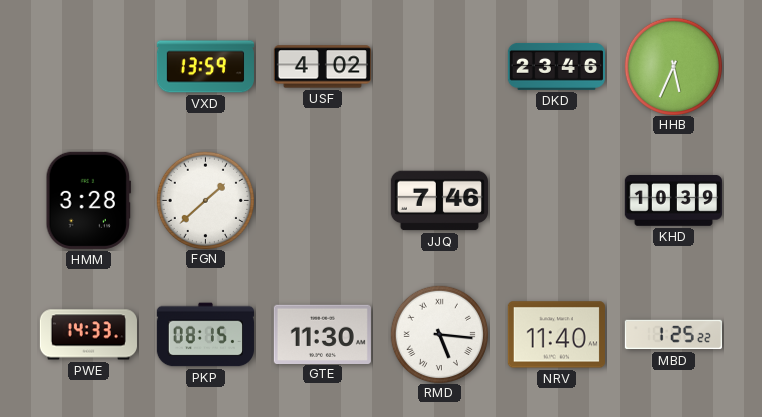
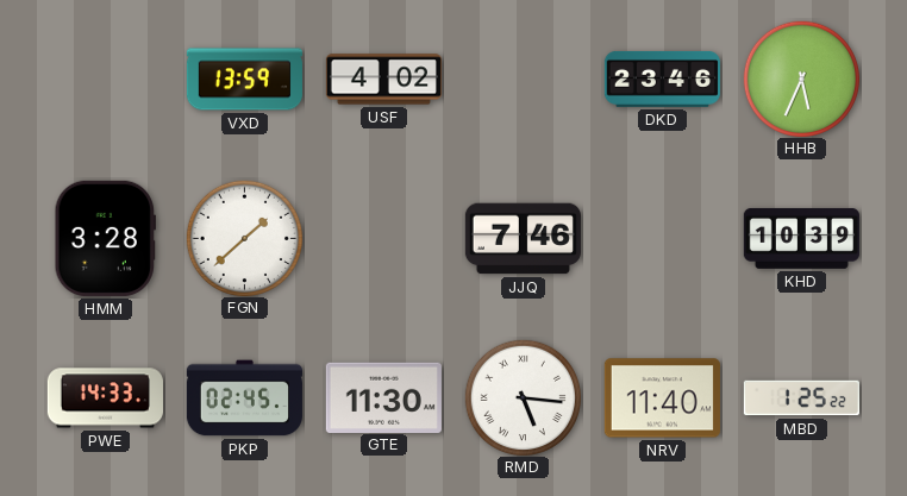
PKP: 08:15 -> 02:45
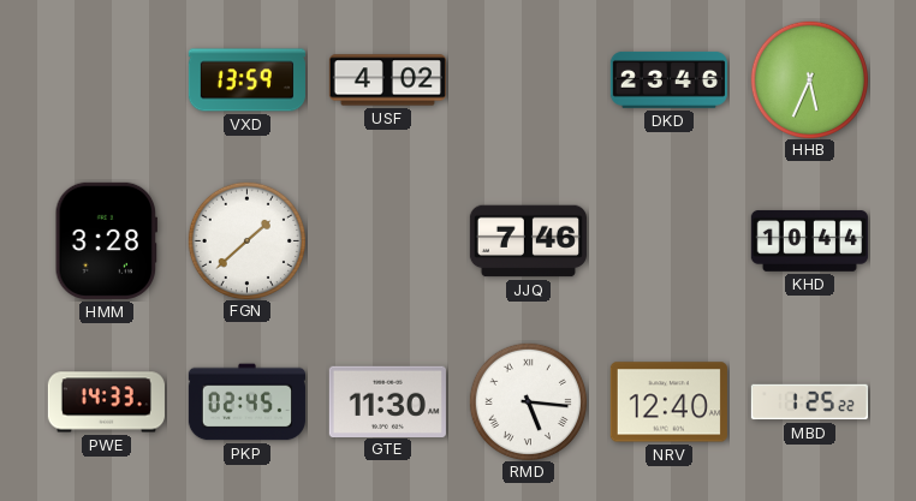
KHD: 10:39 -> 10:44
NRV: 11:40 -> 12:40
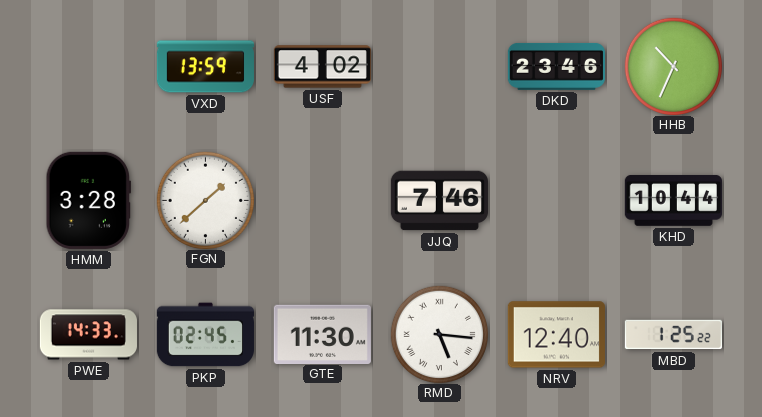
HHB: 5:34 -> 10:34
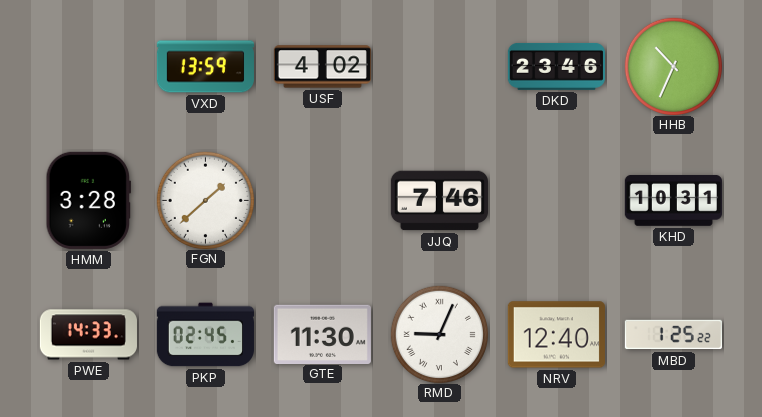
KHD: 10:44 -> 10:31
RMD: 5:16 -> 9:04
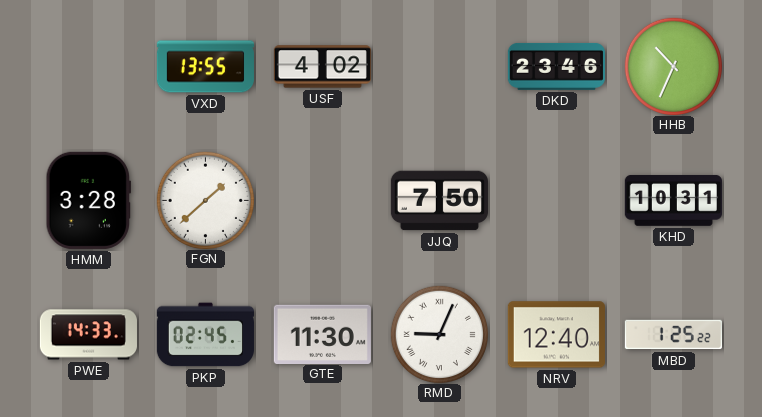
VXD: 13:59 -> 13:55
JJQ: 7:46 -> 7:50
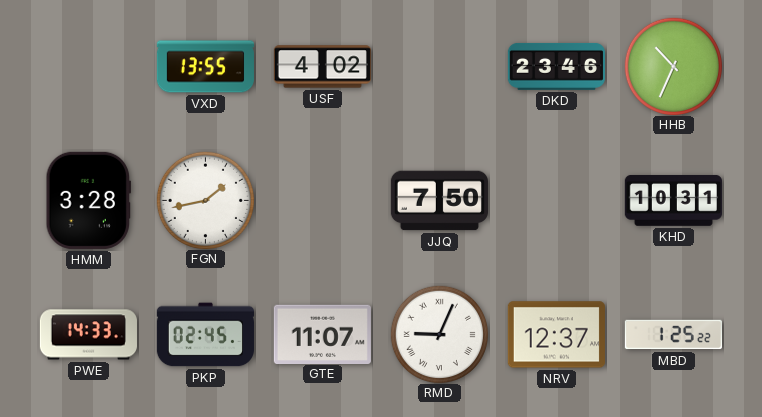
FGN: 1:38 -> 1:43
GTE: 11:30 -> 11:07
NRV: 12:40 -> 12:37
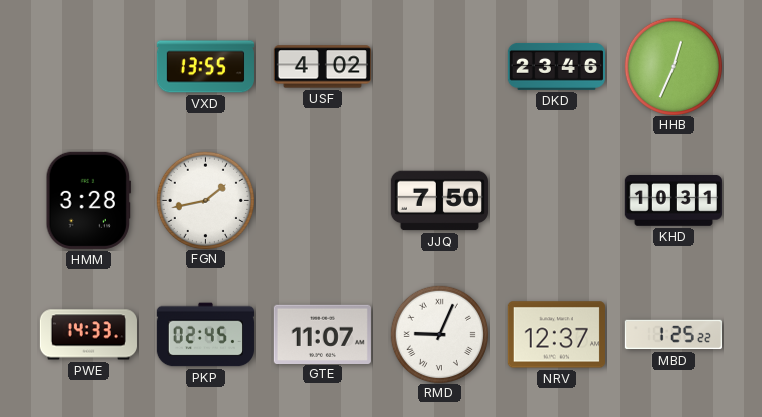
HHB: 10:34 -> 12:34
